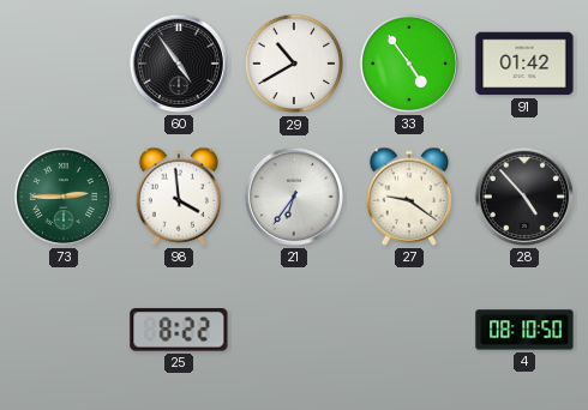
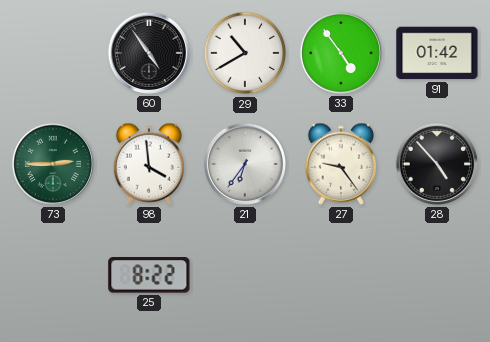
27: 9:21 -> 9:24
4: 08:10 -> none
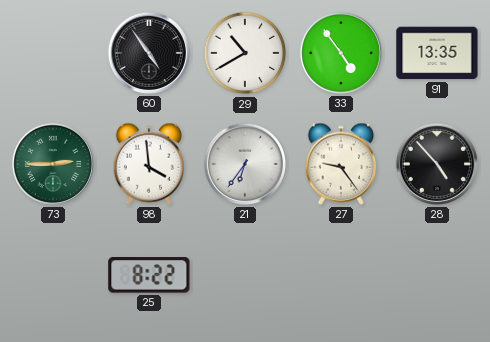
91: 01:42 -> 13:35
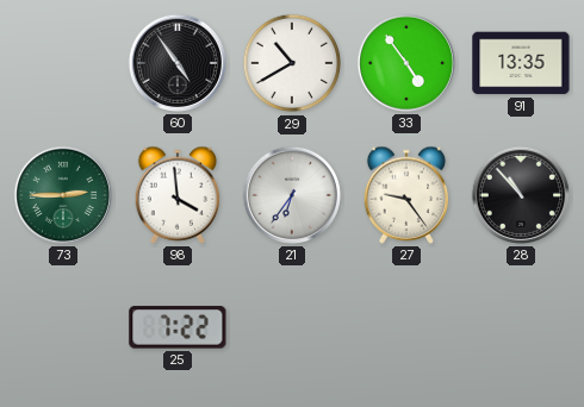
28: 4:53 -> 10:53
25: 8:22 -> 7:22
